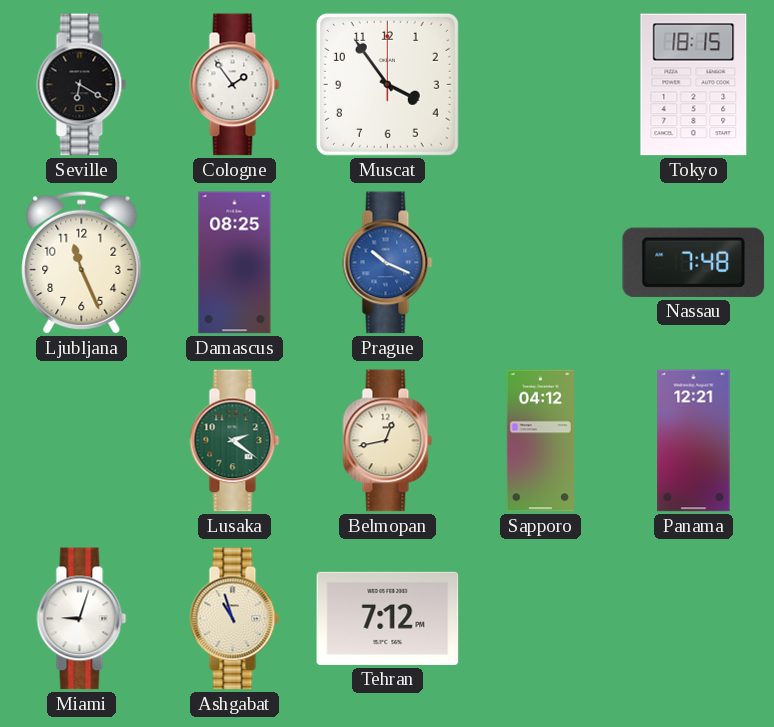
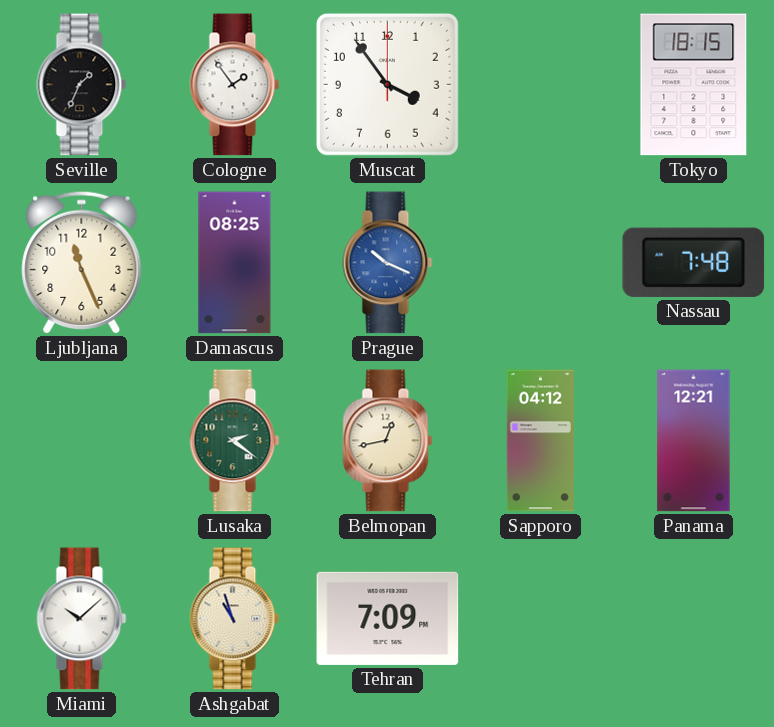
Seville: 6:20 -> 1:34
Miami: 9:03 -> 10:08
Tehran: 7:12 -> 7:09
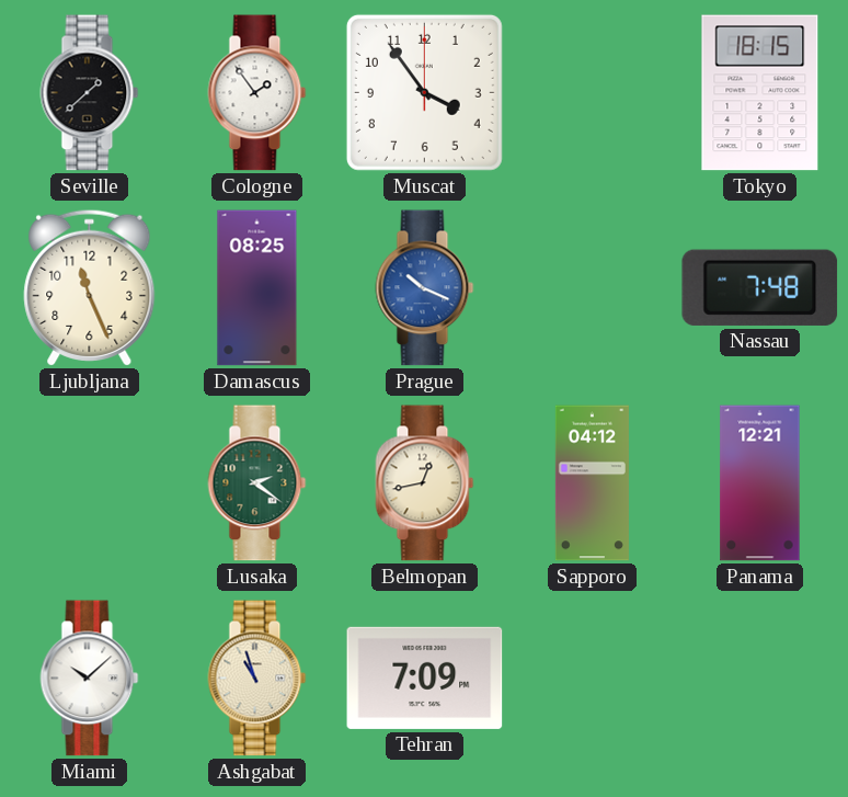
Seville: 1:34 -> 1:38
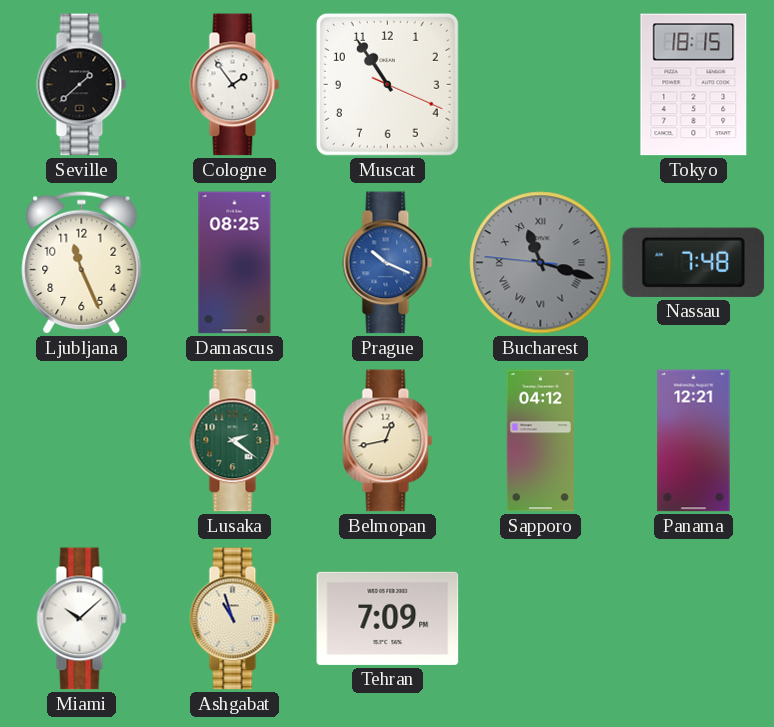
Muscat: 3:54 -> 10:54
Bucharest: none -> 11:17
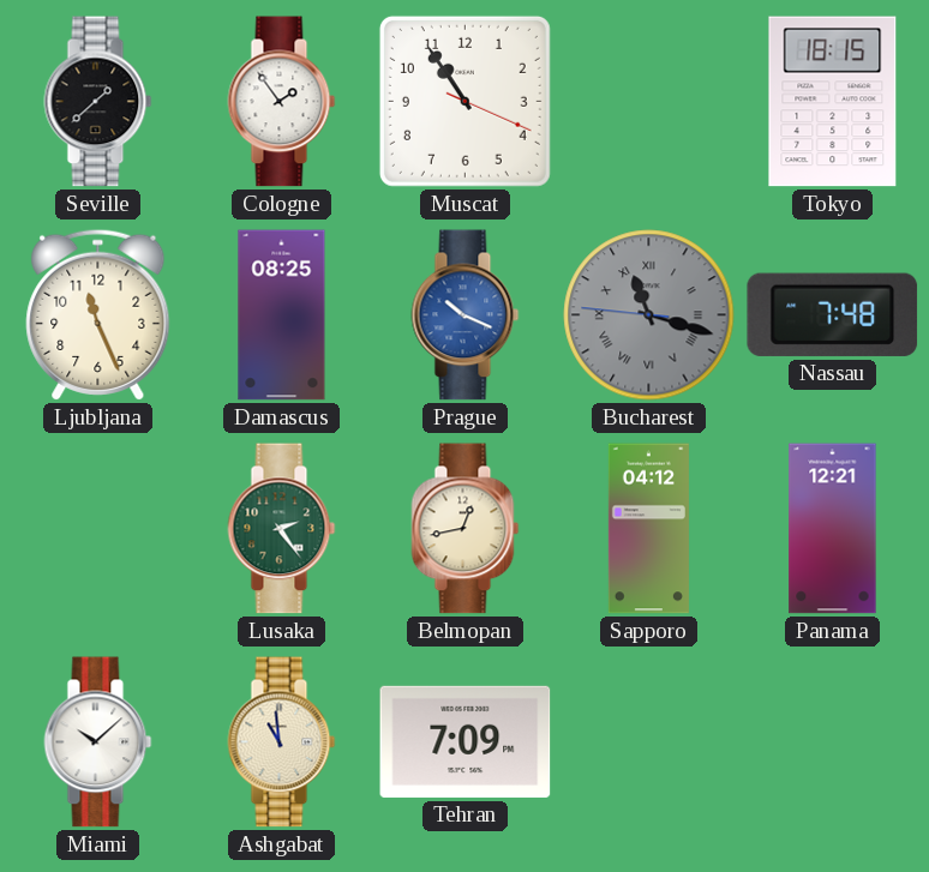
Lusaka: 2:21 -> 2:24
Ashgabat: 10:57 -> 10:59
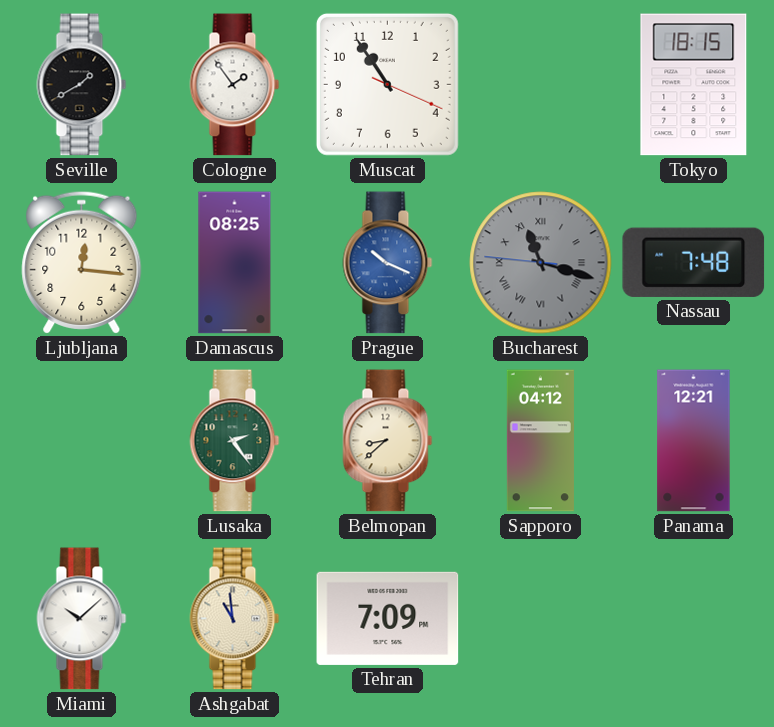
Seville: 1:38 -> 1:40
Ljubljana: 11:26 -> 12:16
Belmopan: 12:43 -> 8:38
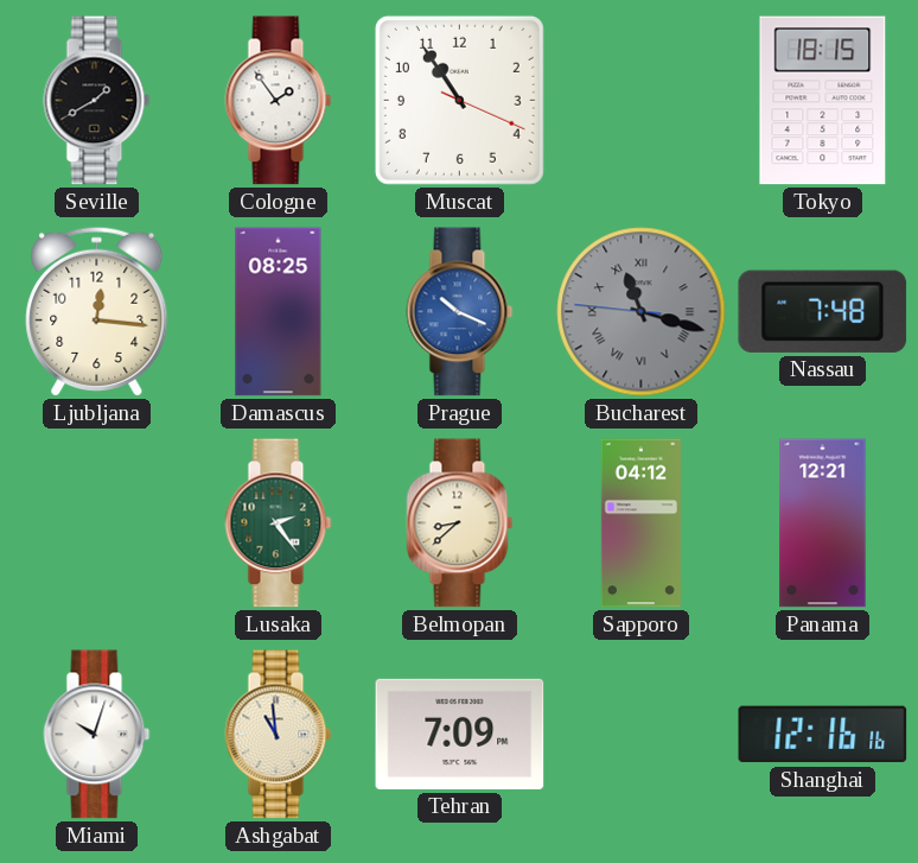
Miami: 10:08 -> 10:03
Shanghai: none -> 12:16
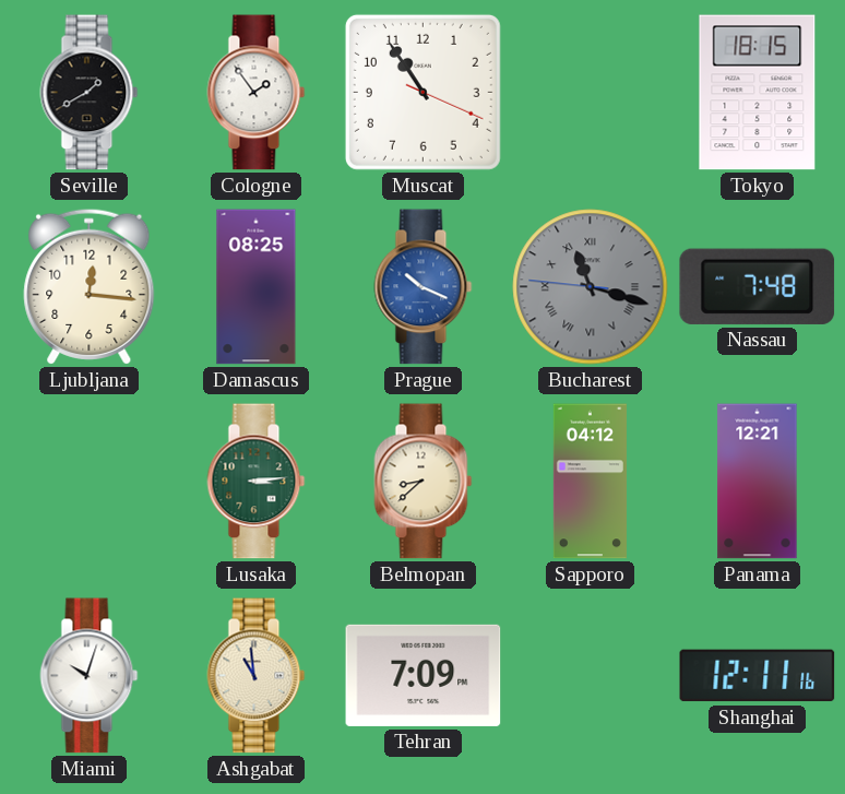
Lusaka: 2:24 -> 3:14
Shanghai: 12:16 -> 12:11
